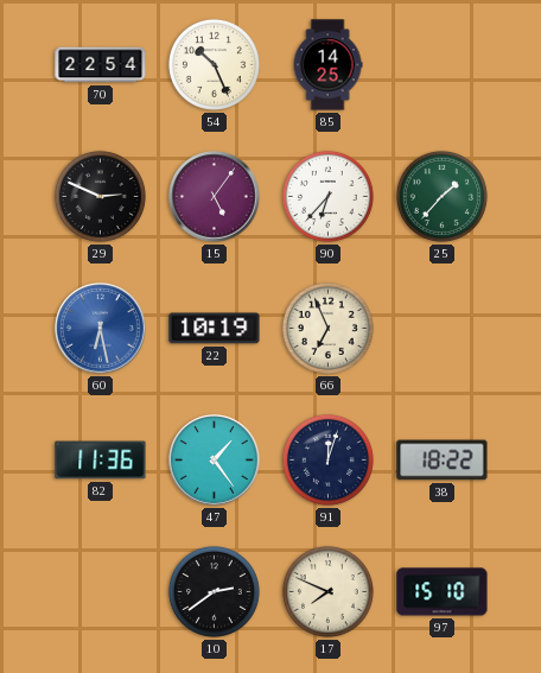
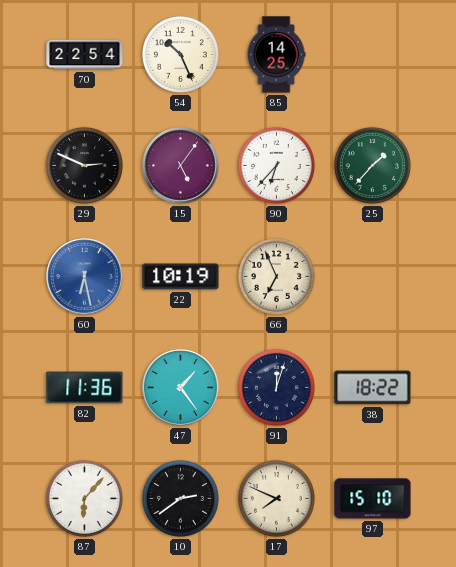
87: none -> 6:07
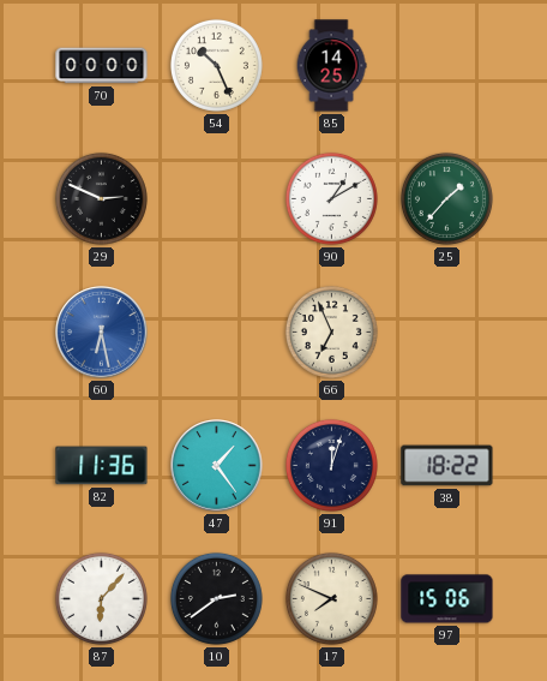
70: 22:54 -> 00:00
15: 5:06 -> none
90: 6:37 -> 1:10
22: 10:19 -> none
97: 15:10 -> 15:06
